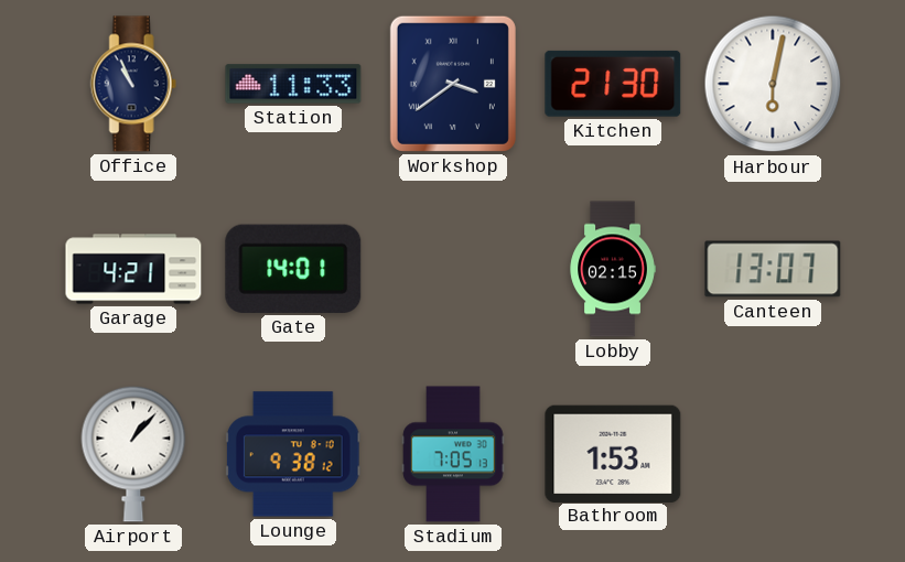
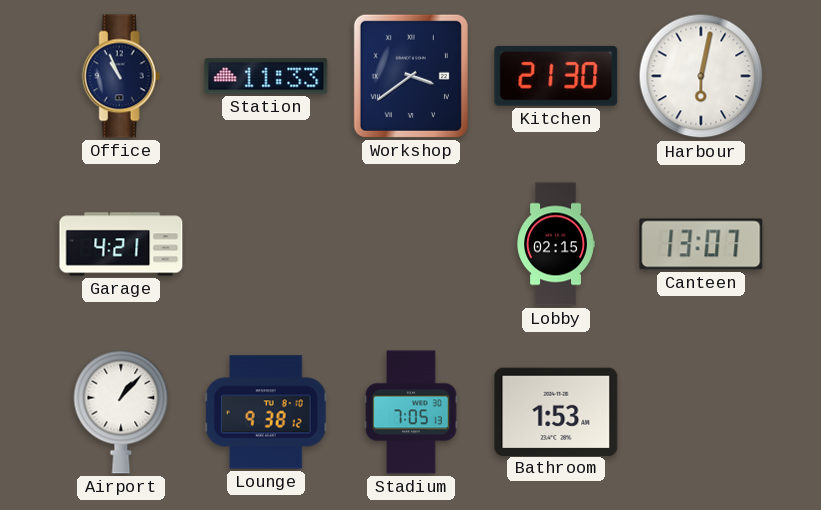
Gate: 14:01 -> none
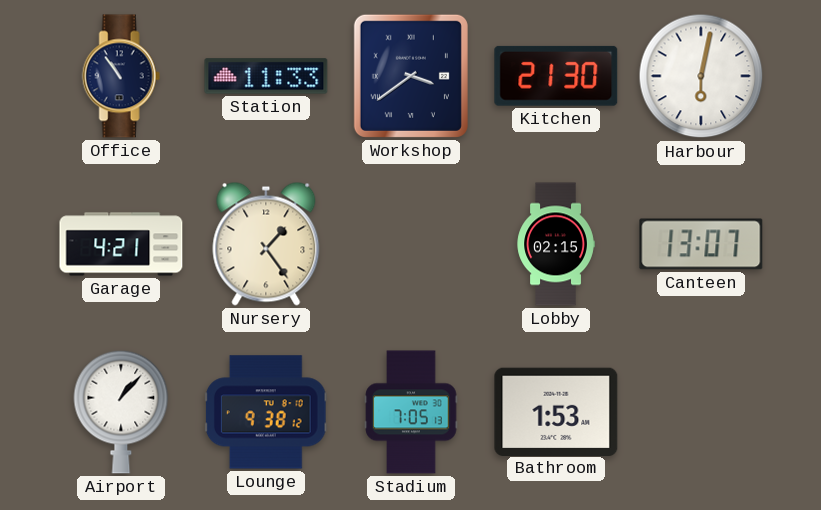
Office: 10:56 -> 10:54
Nursery: none -> 1:24
